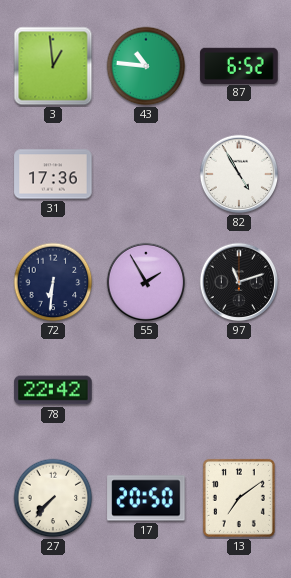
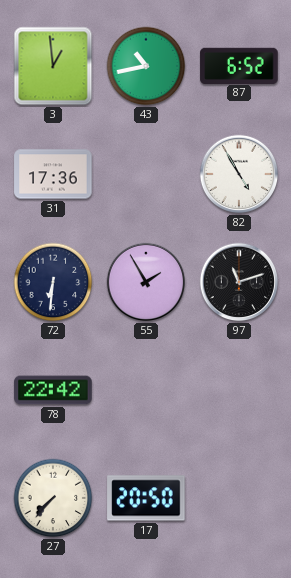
43: 10:46 -> 10:43
13: 7:09 -> none
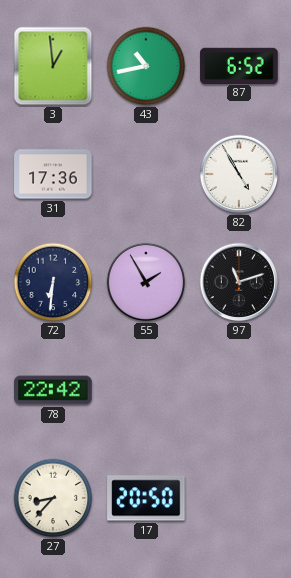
27: 7:37 -> 8:37
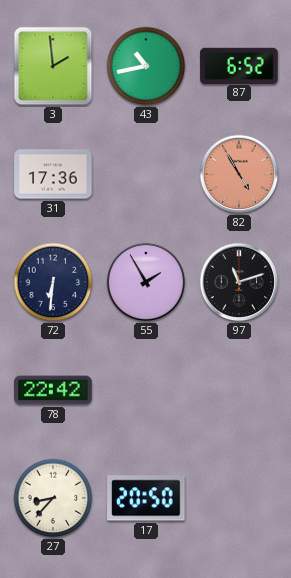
3: 12:59 -> 1:59
82 dial: white -> salmon
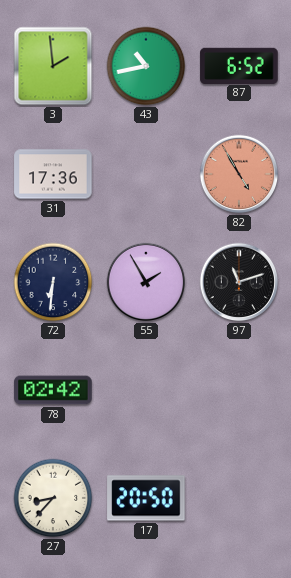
78: 22:42 -> 02:42
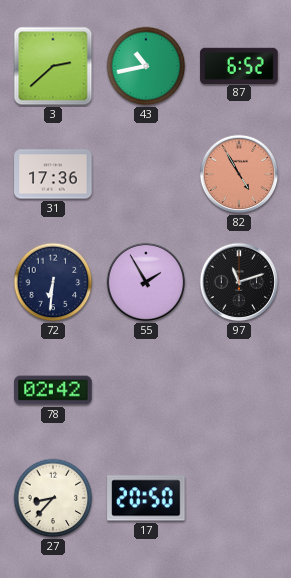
3: 1:59 -> 2:38
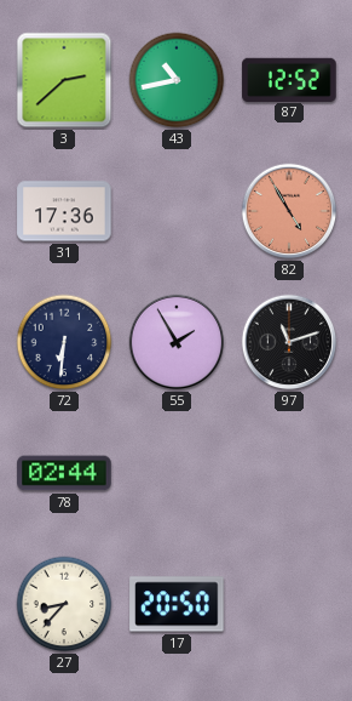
87: 6:52 -> 12:52
78: 02:42 -> 02:44
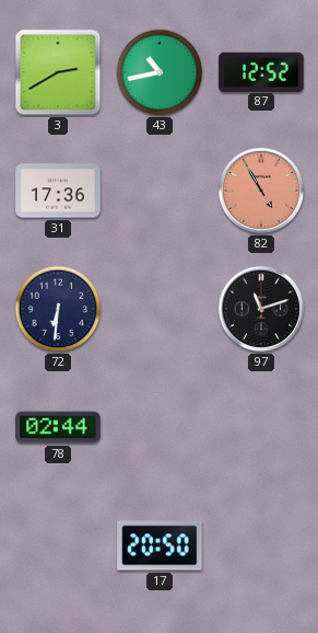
3: 2:38 -> 2:40
55: 1:55 -> none
27: 8:37 -> none
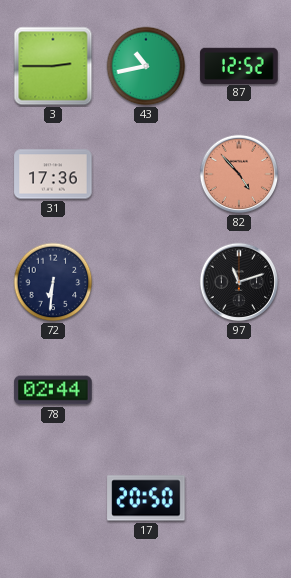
3: 2:40 -> 2:45
82: 4:55 -> 4:53
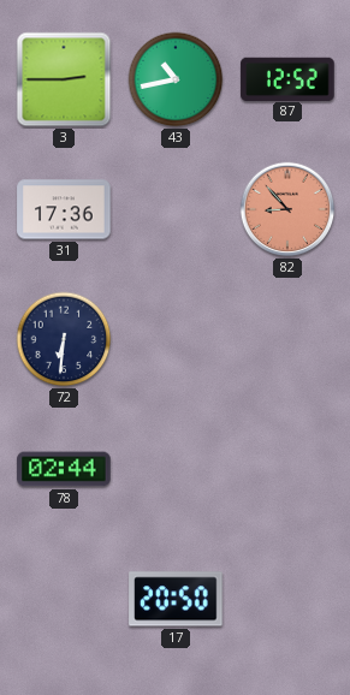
82: 4:53 -> 8:53
97: 11:12 -> none
